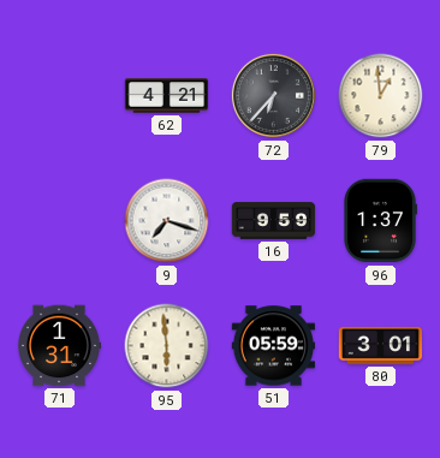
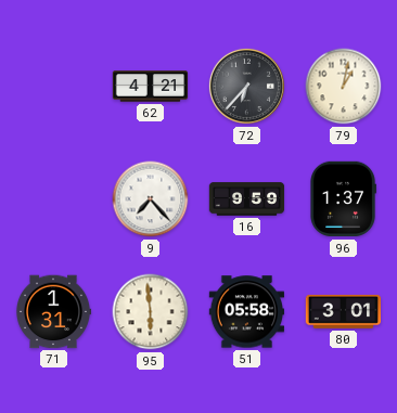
79: 12:59 -> 1:02
9: 7:18 -> 7:23
51: 05:59 -> 05:58
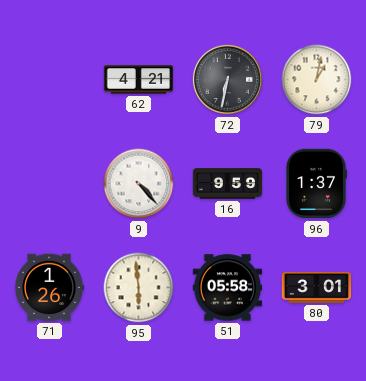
72: 6:37 -> 6:32
9: 7:23 -> 4:23
71: 1:31 -> 1:26
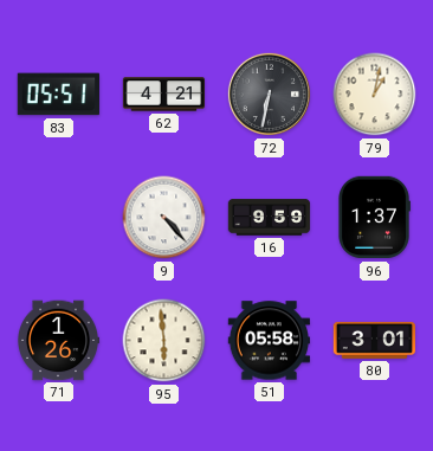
83: none -> 05:51
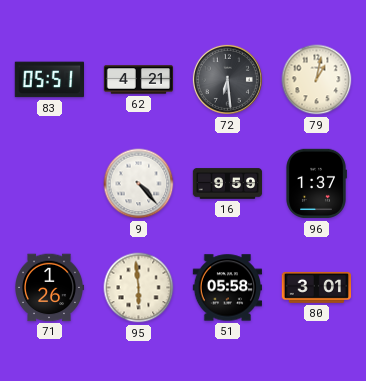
72: 6:32 -> 6:29
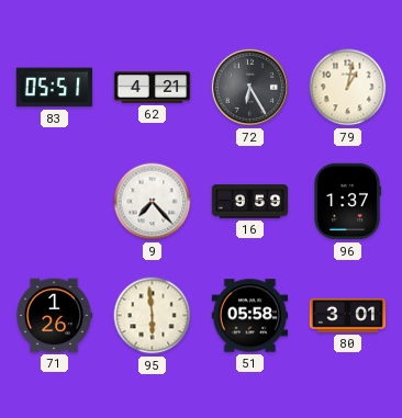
72: 6:29 -> 6:25
9: 4:23 -> 7:23
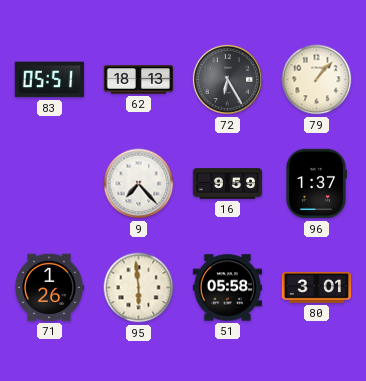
62: 4:21 -> 18:13
79: 1:02 -> 1:07
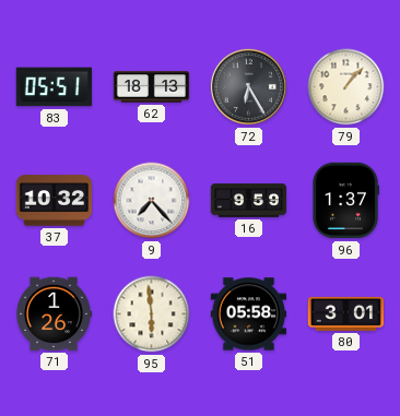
37: none -> 10:32
